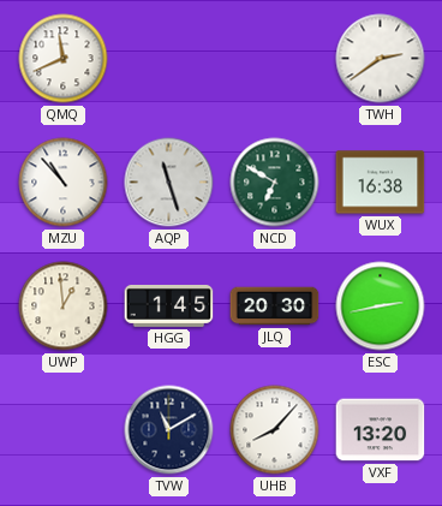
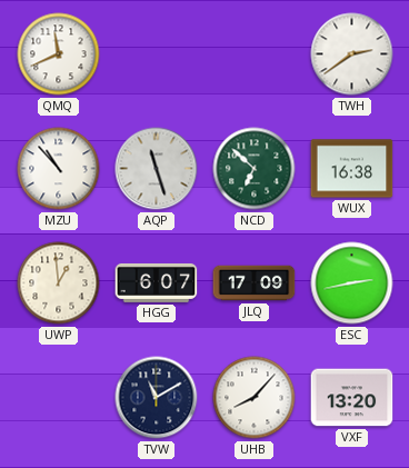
NCD: 6:50 -> 6:52
HGG: 1:45 -> 6:07
JLQ: 20:30 -> 17:09
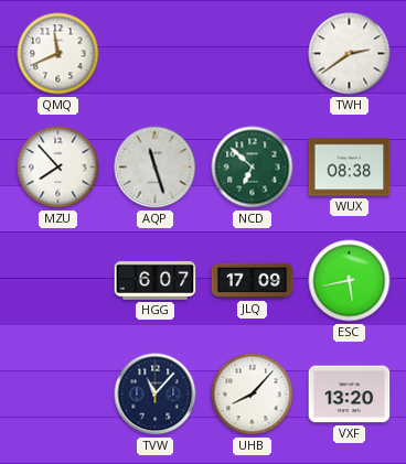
MZU: 10:53 -> 7:53
WUX: 16:38 -> 08:38
UWP: 12:59 -> none
ESC: 2:43 -> 5:43
TVW: 11:10 -> 11:07
